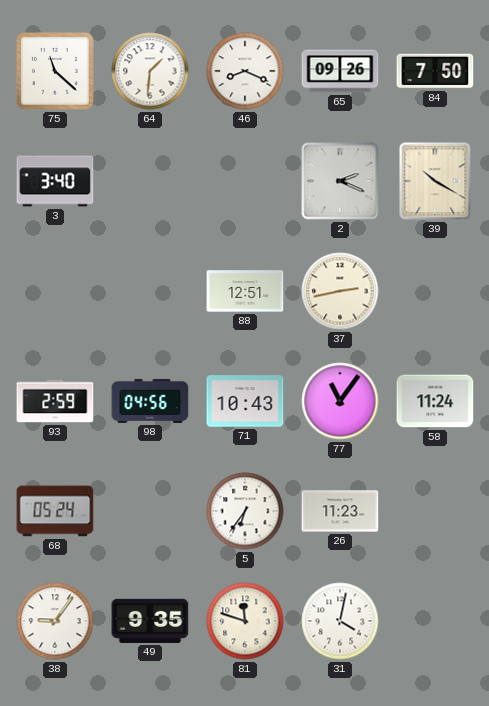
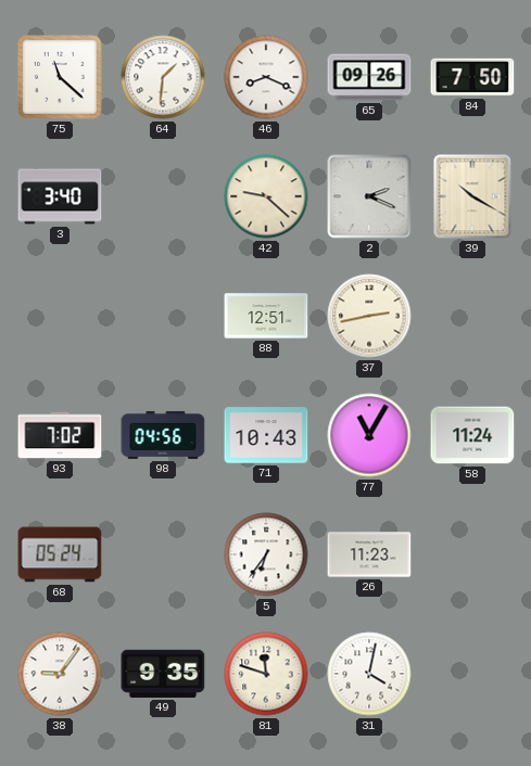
42: none -> 9:22
93: 2:59 -> 7:02
77: 11:06 -> 11:05
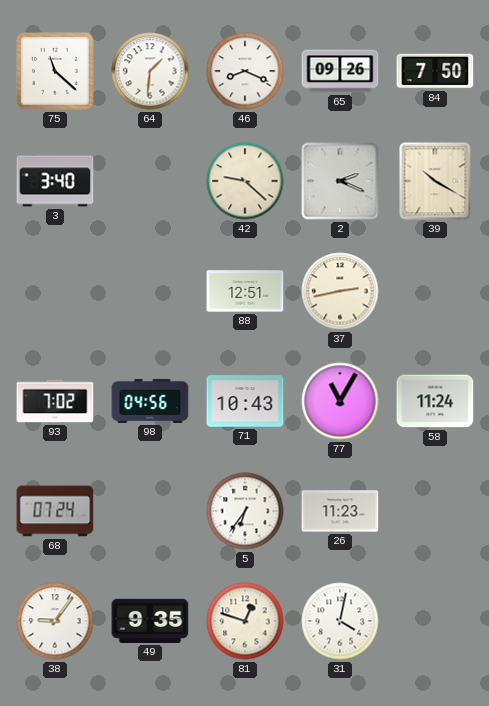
68: 05:24 -> 07:24
81: 11:48 -> 12:48
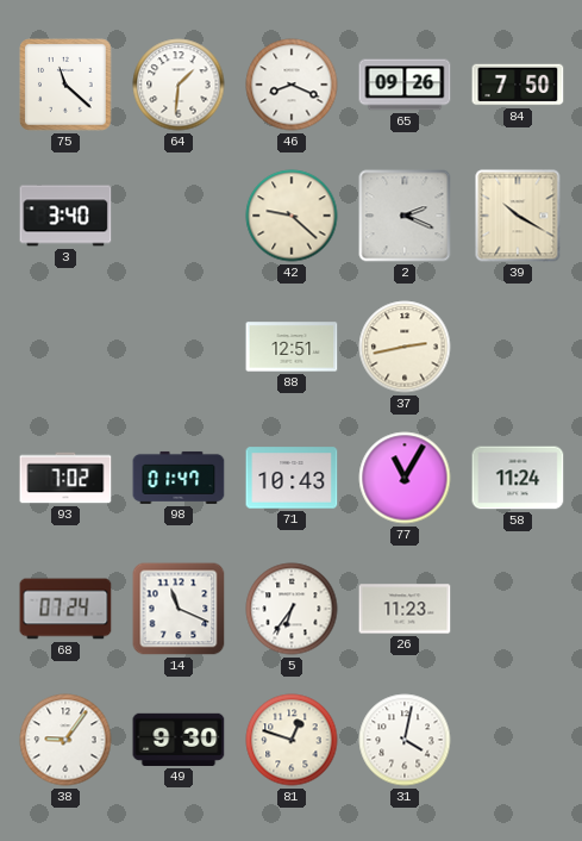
98: 04:56 -> 01:47
14: none -> 11:19
49: 9:35 -> 9:30
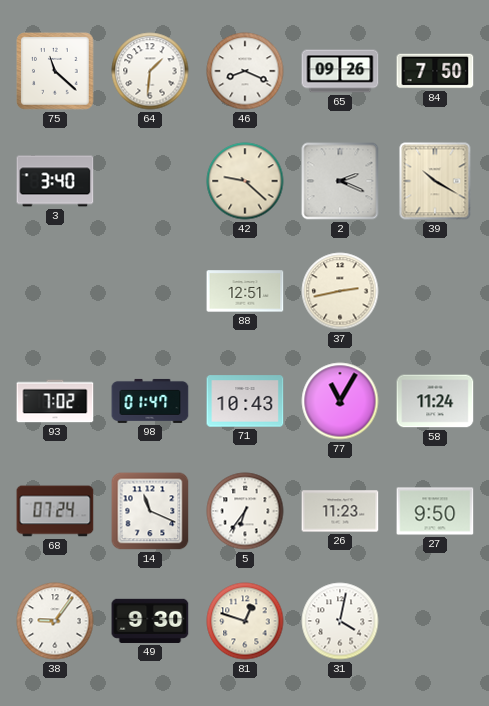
27: none -> 9:50
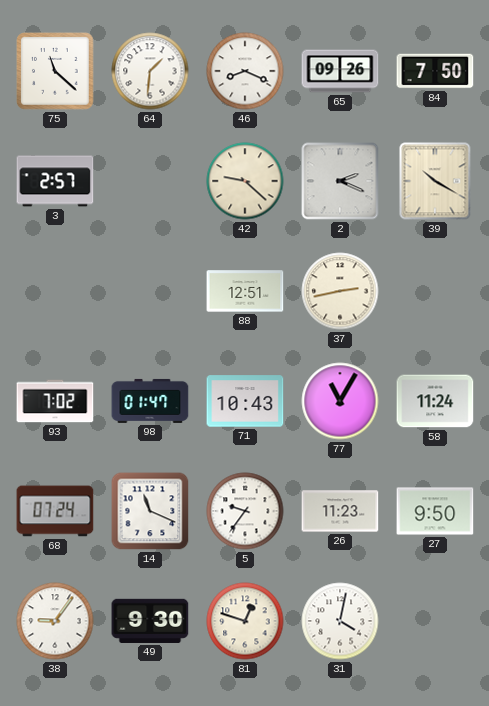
3: 3:40 -> 2:57
5: 6:36 -> 9:36
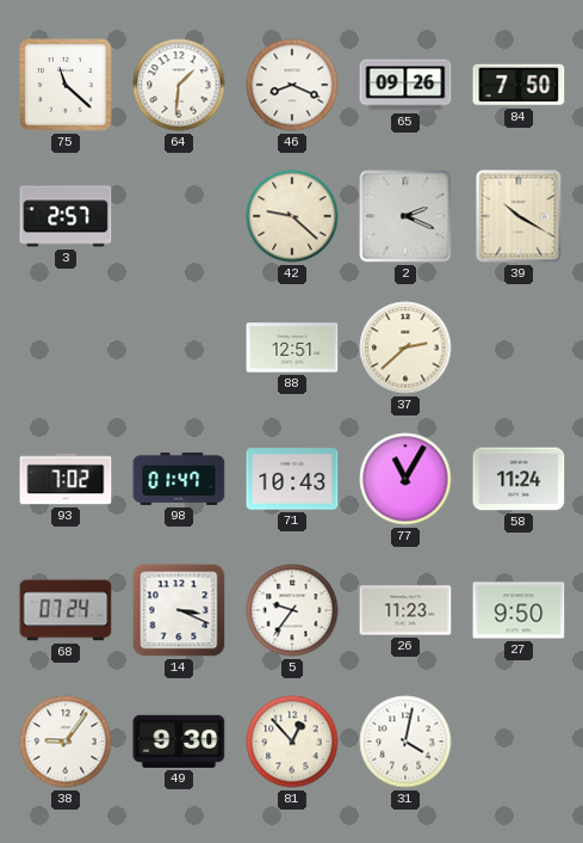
37: 2:43 -> 2:38
14: 11:19 -> 3:19
81: 12:48 -> 12:53
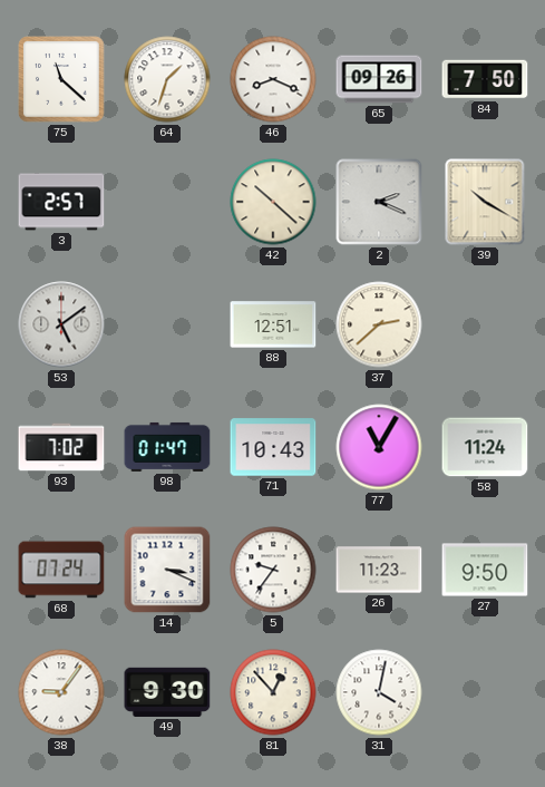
64: 1:31 -> 1:33
42: 9:22 -> 10:22
53: none -> 5:09
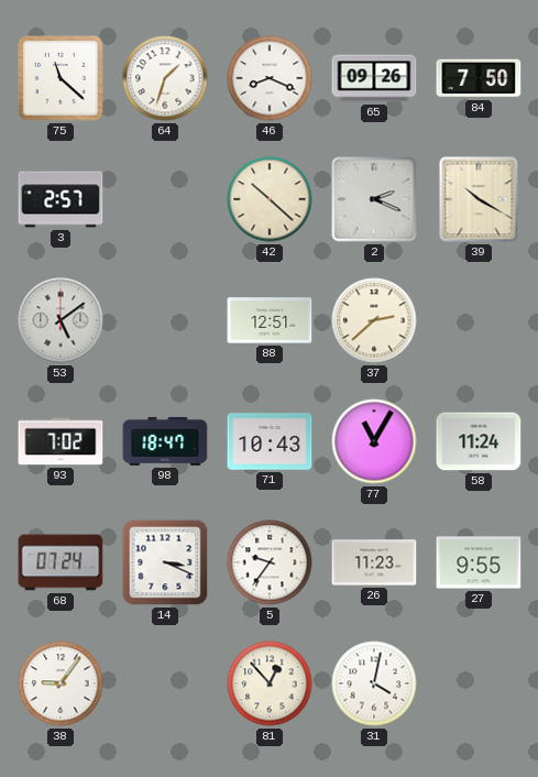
98: 01:47 -> 18:47
27: 9:50 -> 9:55
49: 9:30 -> none
